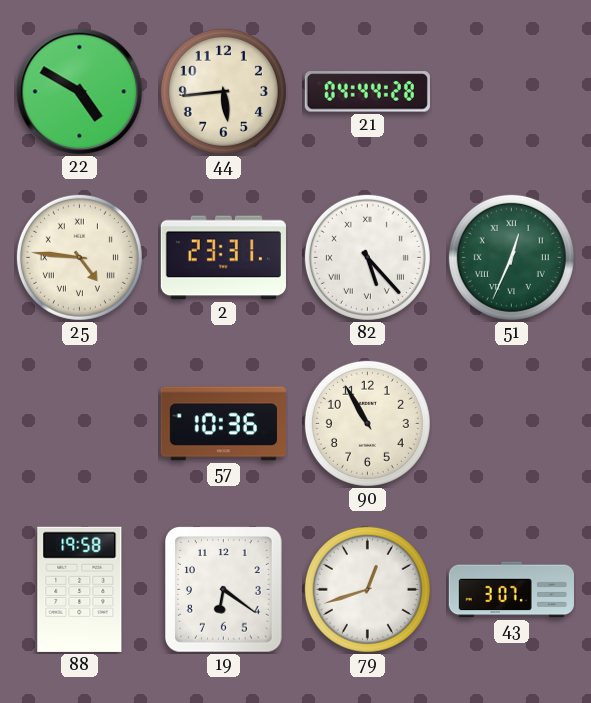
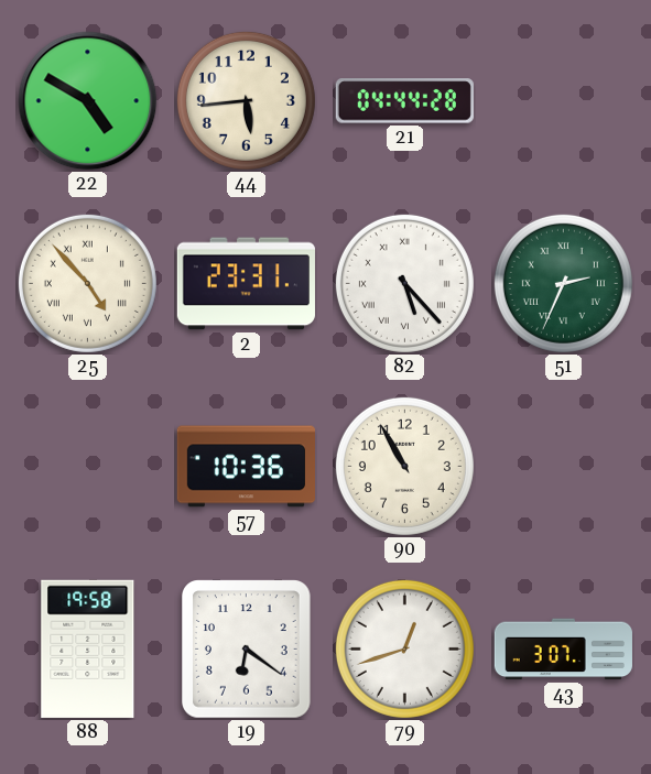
25: 4:46 -> 4:53
51: 12:34 -> 2:34
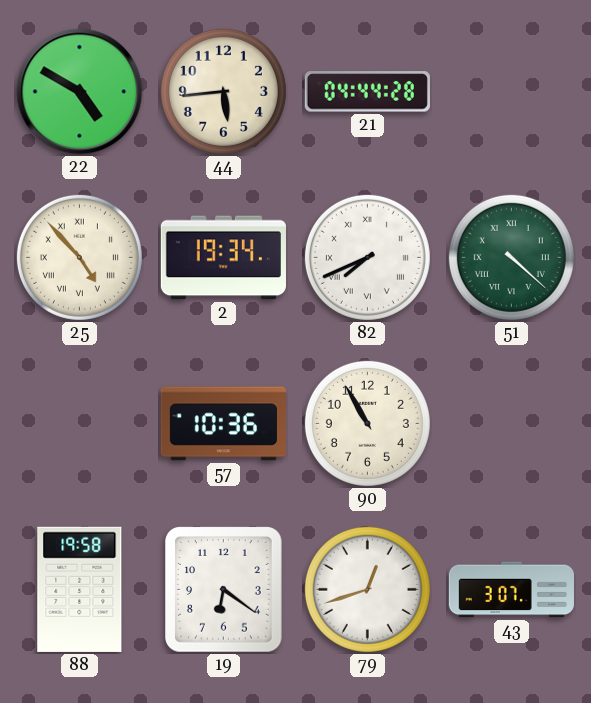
2: 23:31 -> 19:34
82: 5:23 -> 7:41
51: 2:34 -> 4:22
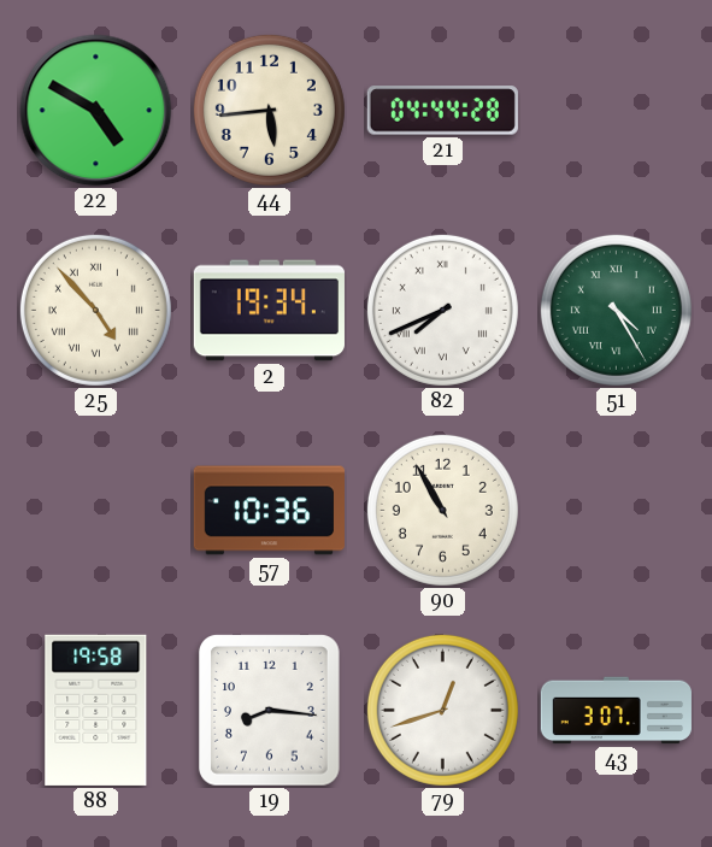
51: 4:22 -> 4:25
19: 6:21 -> 8:16
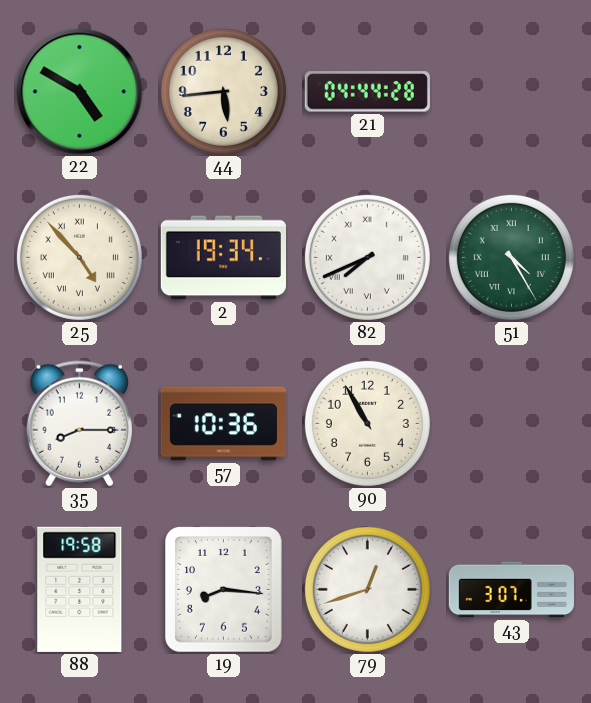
35: none -> 8:15
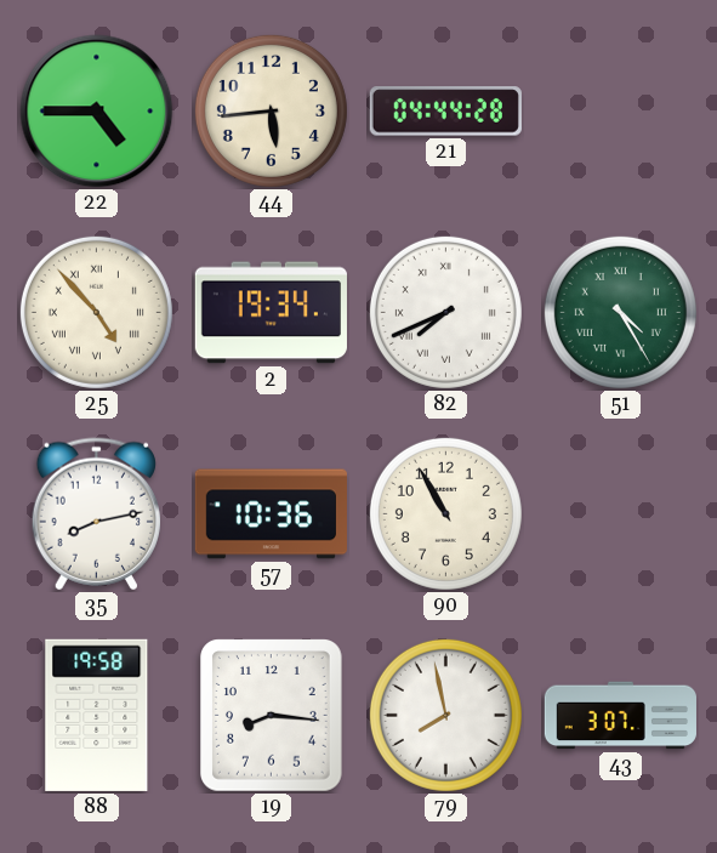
22: 4:50 -> 4:45
35: 8:15 -> 8:13
79: 12:42 -> 7:58
